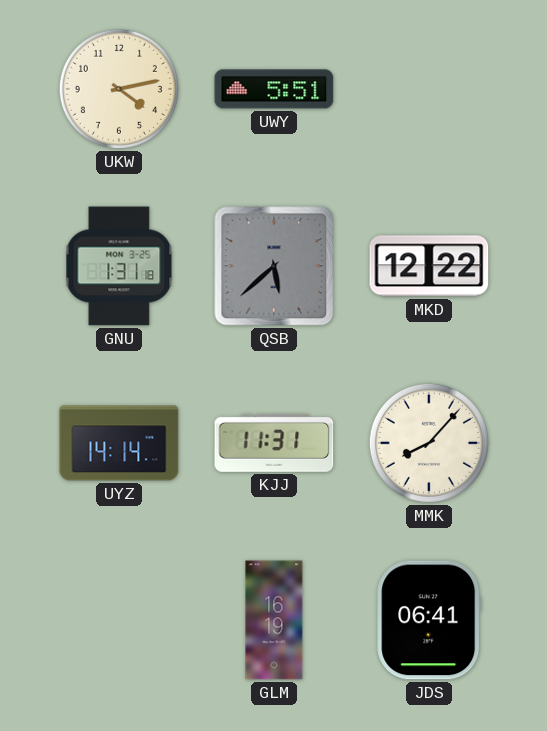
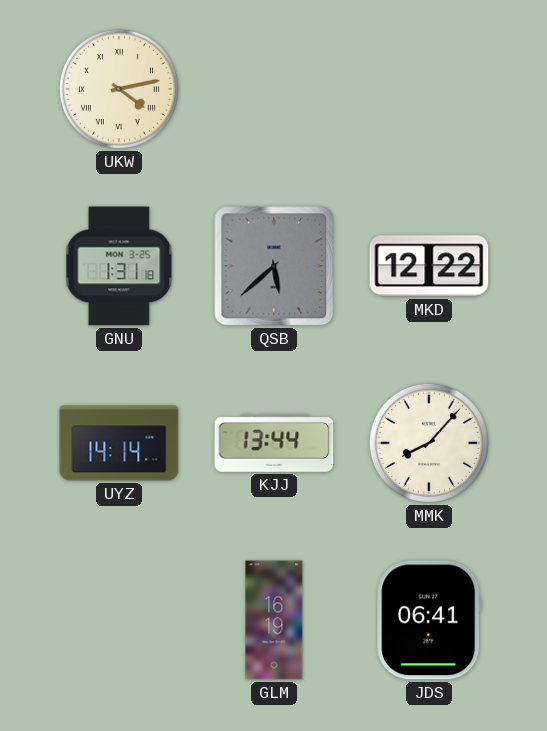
UKW numerals: Arabic -> Roman
UWY: 5:51 -> none
KJJ: 11:31 -> 13:44
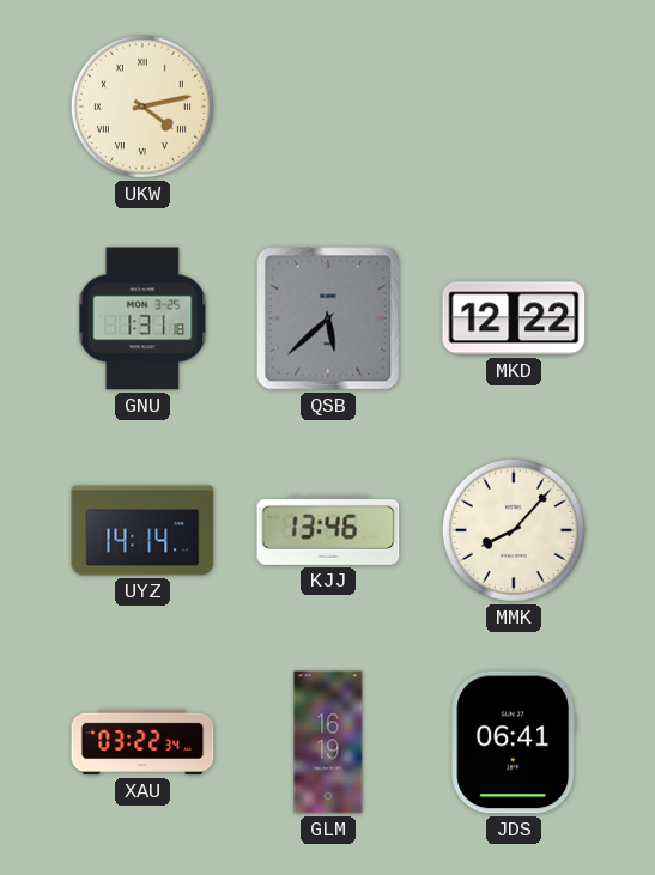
KJJ: 13:44 -> 13:46
XAU: none -> 03:22
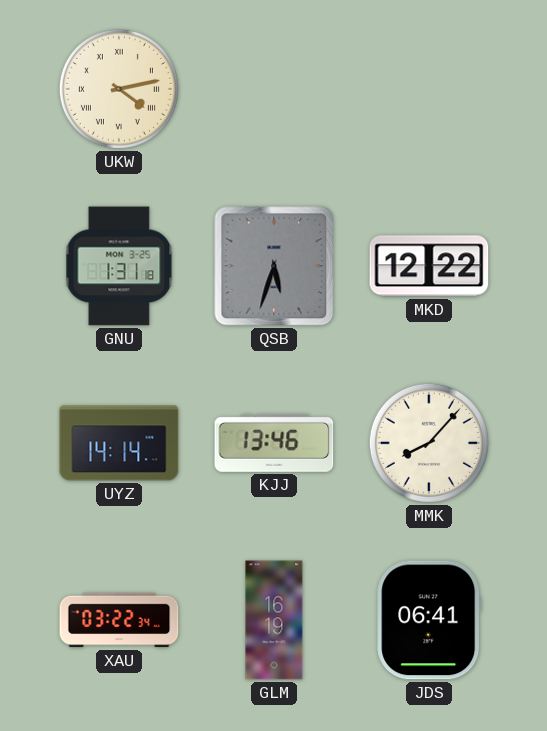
QSB: 5:38 -> 5:33
